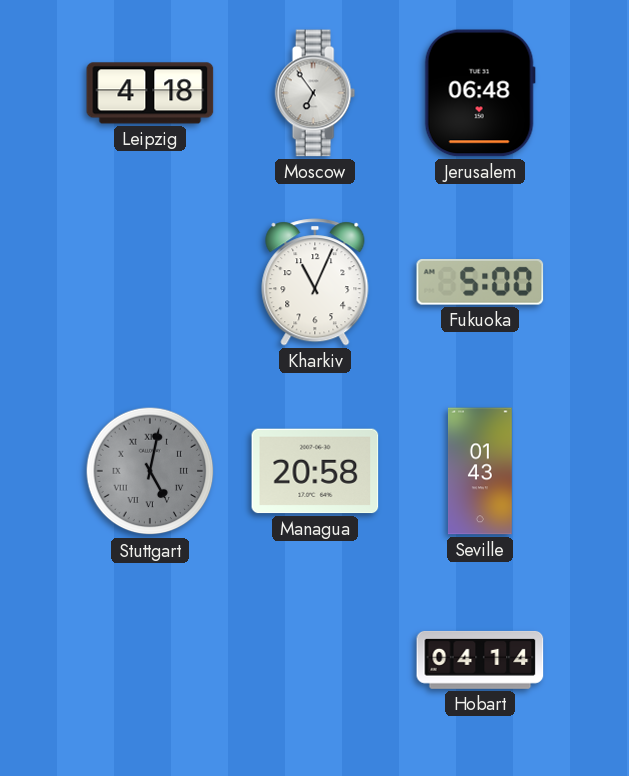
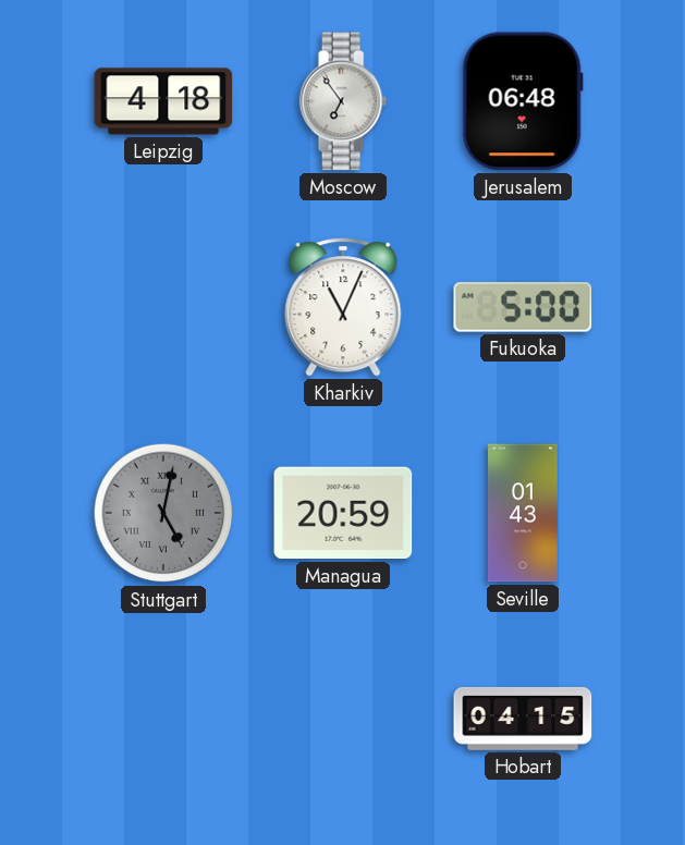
Managua: 20:58 -> 20:59
Hobart: 04:14 -> 04:15
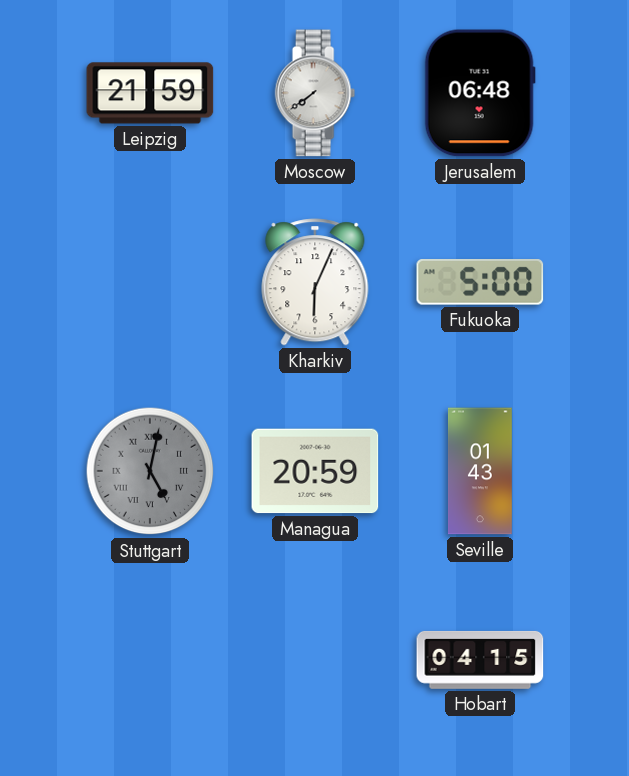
Leipzig: 4:18 -> 21:59
Moscow: 6:54 -> 7:39
Kharkiv: 11:04 -> 6:04
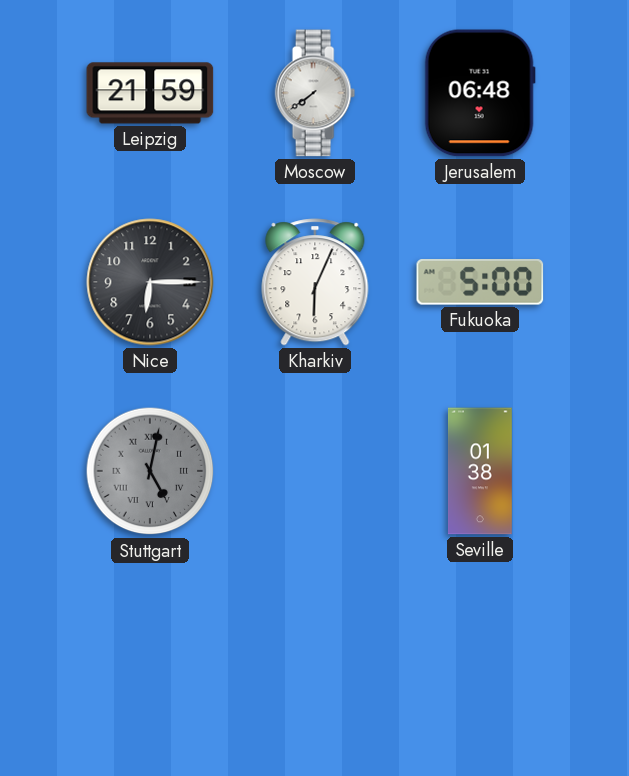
Nice: none -> 6:15
Managua: 20:59 -> none
Seville: 01:43 -> 01:38
Hobart: 04:15 -> none
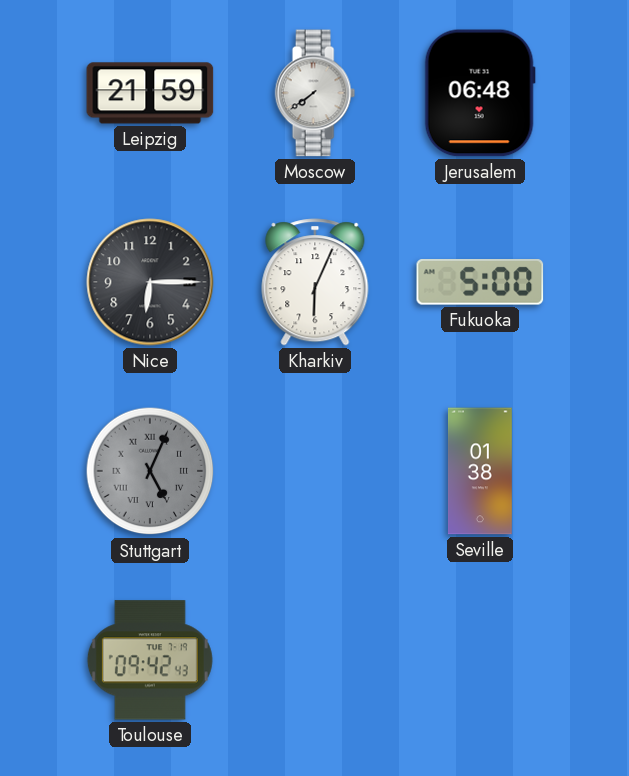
Stuttgart: 5:02 -> 5:04
Toulouse: none -> 09:42
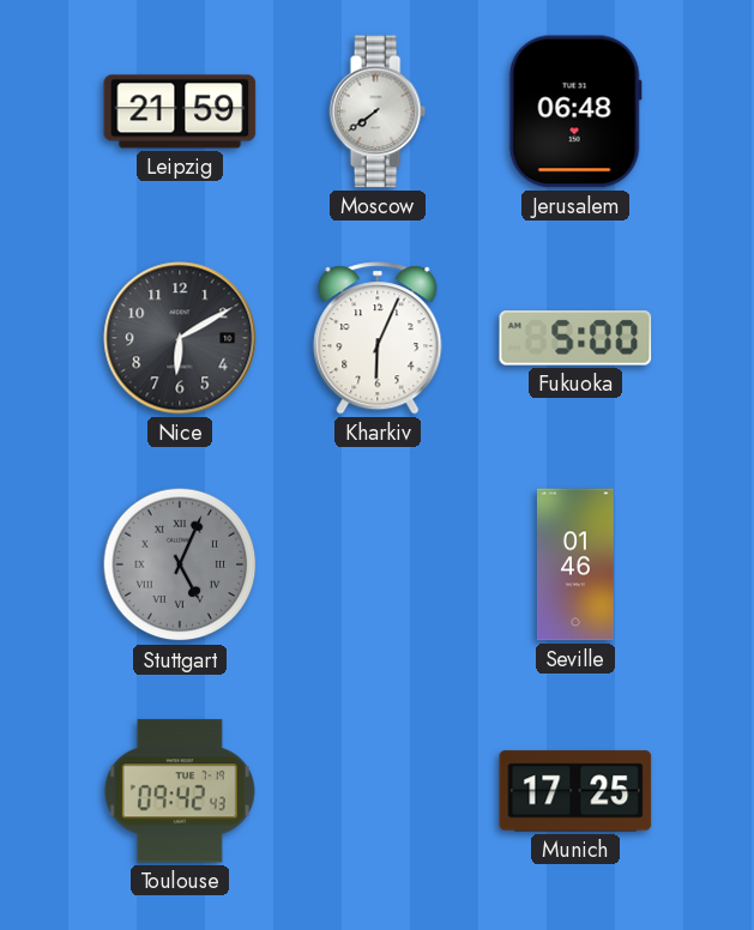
Nice: 6:15 -> 6:10
Seville: 01:38 -> 01:46
Munich: none -> 17:25
